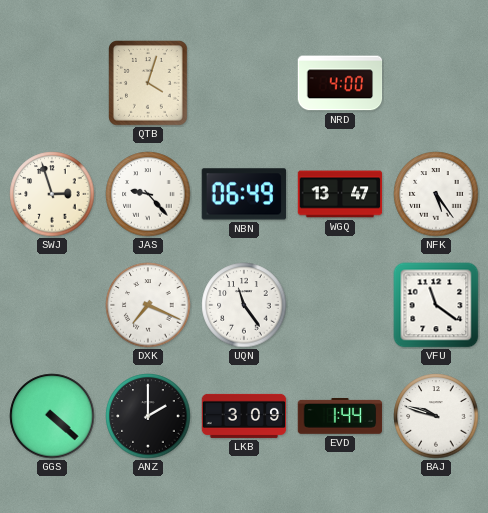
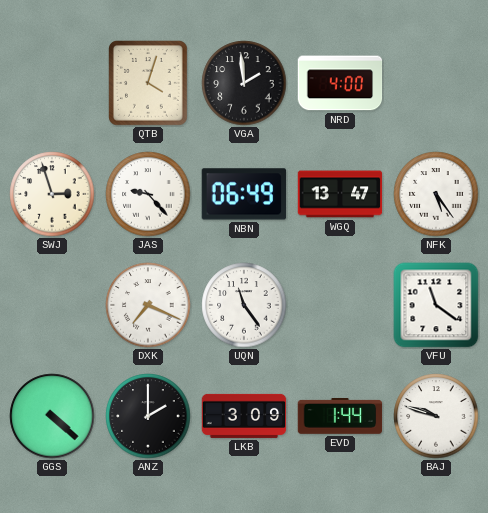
VGA: none -> 1:59
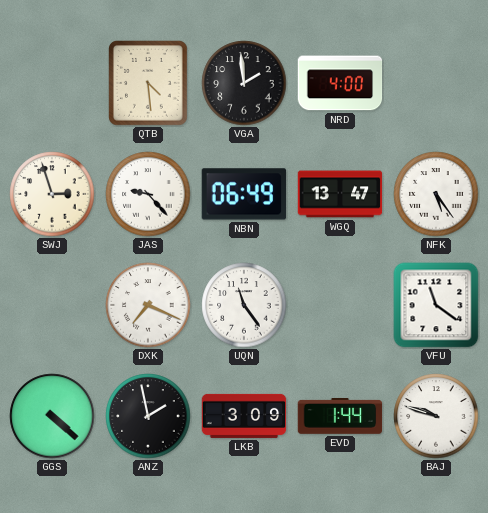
QTB: 4:03 -> 4:29
ANZ: 2:00 -> 1:58
